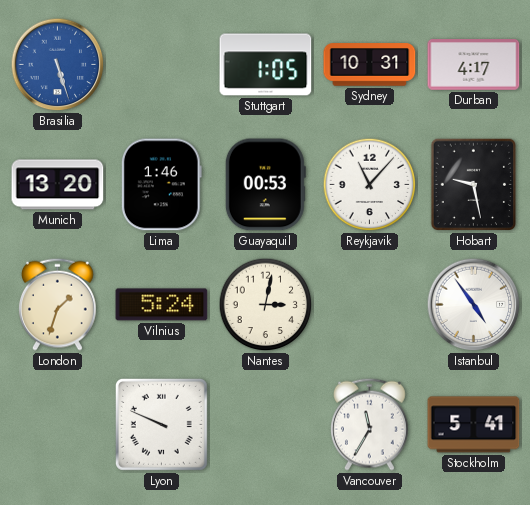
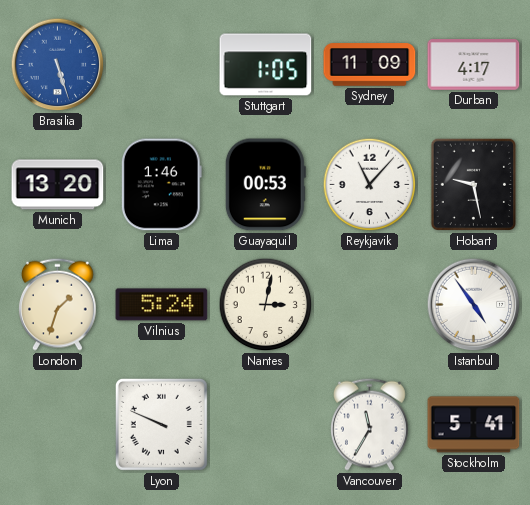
Sydney: 10:31 -> 11:09
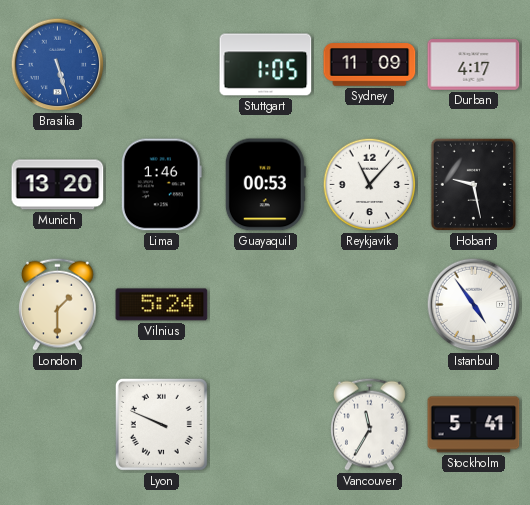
London: 1:33 -> 1:30
Nantes: 3:02 -> none
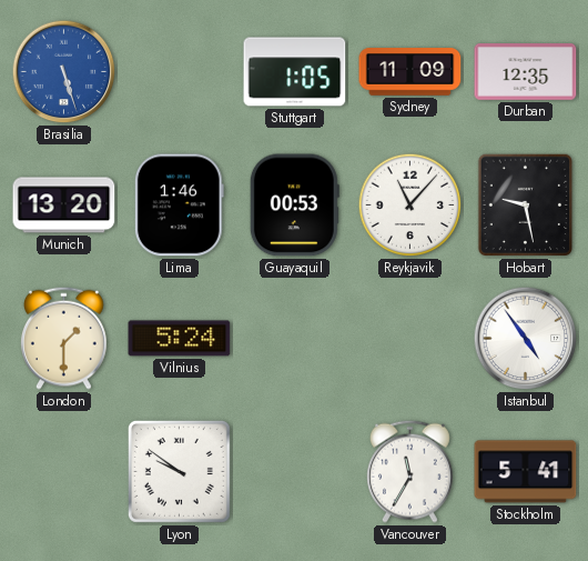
Durban: 4:17 -> 12:35
Lyon: 9:49 -> 9:51
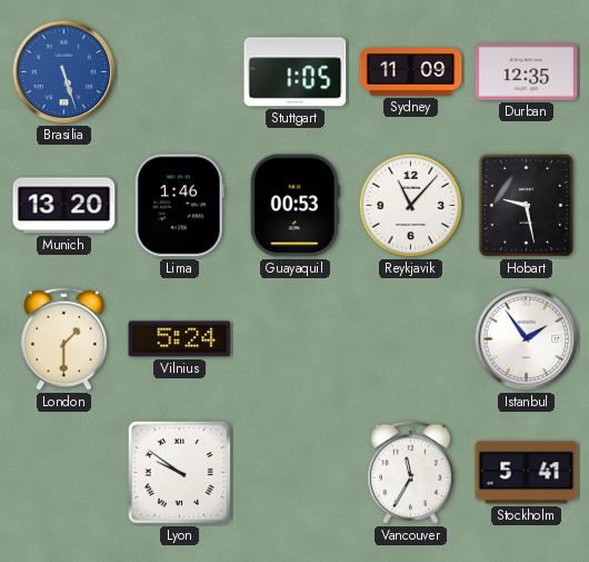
Istanbul: 4:54 -> 1:54
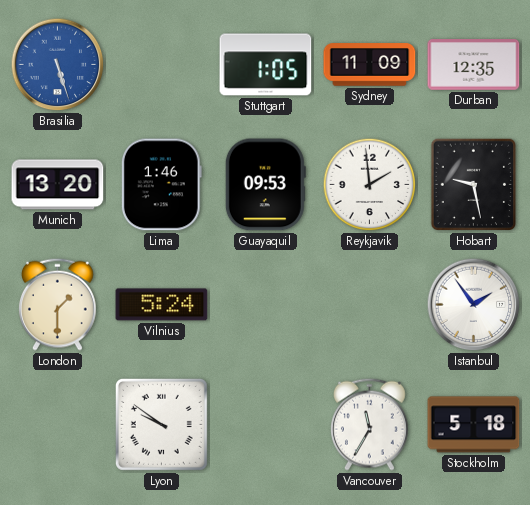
Guayaquil: 00:53 -> 09:53
Reykjavik: 11:07 -> 1:59
Stockholm: 5:41 -> 5:18
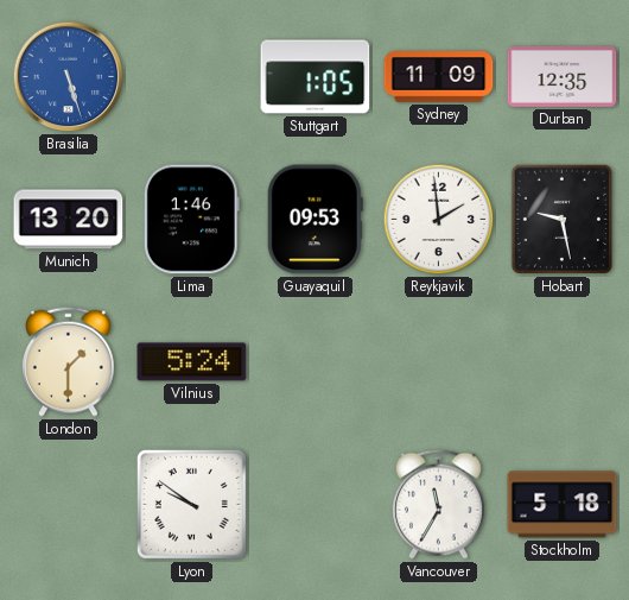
Istanbul: 1:54 -> none
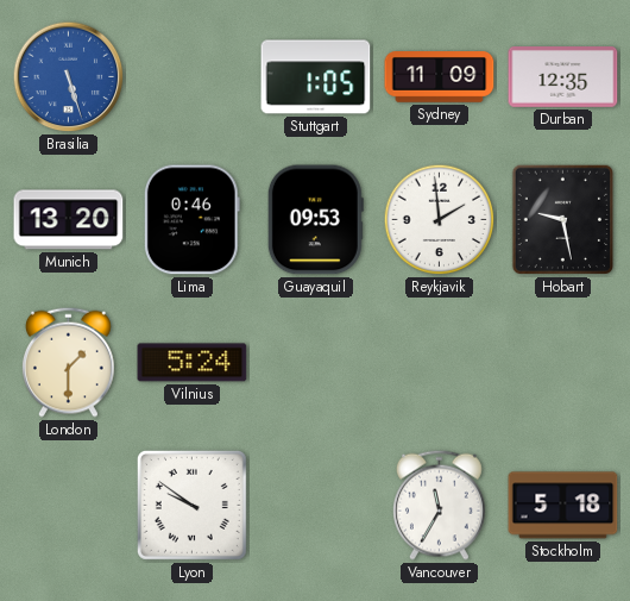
Lima: 1:46 -> 0:46
